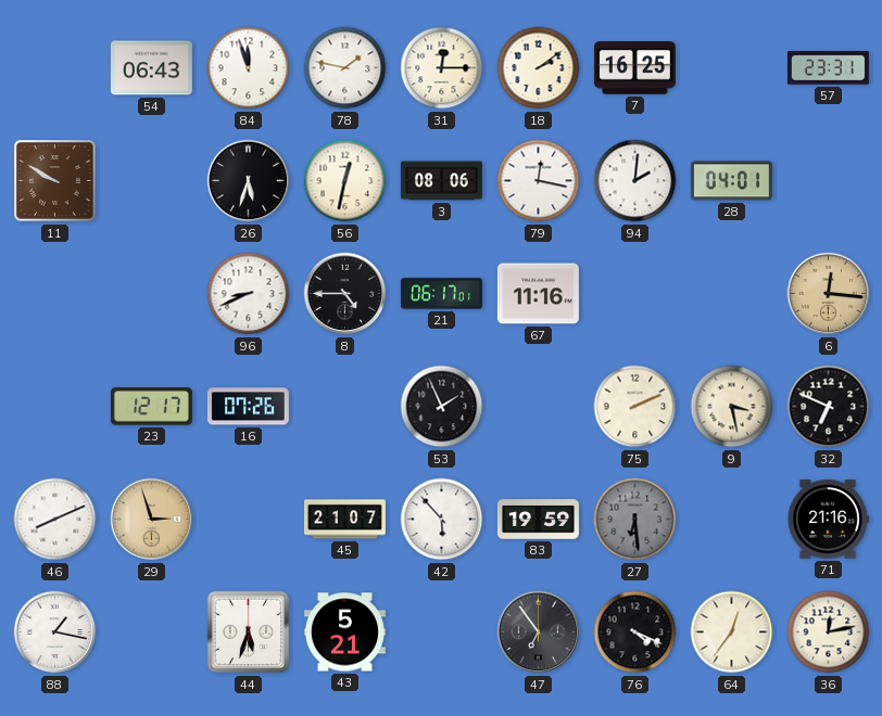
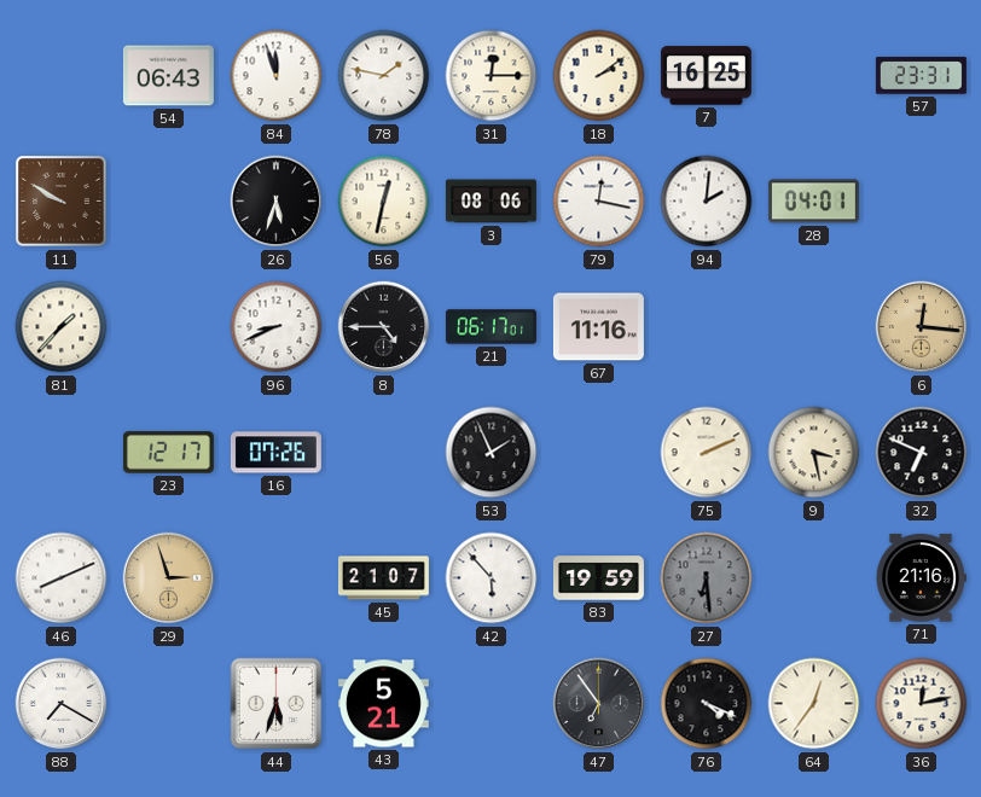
81: none -> 1:37
88: 1:17 -> 7:20
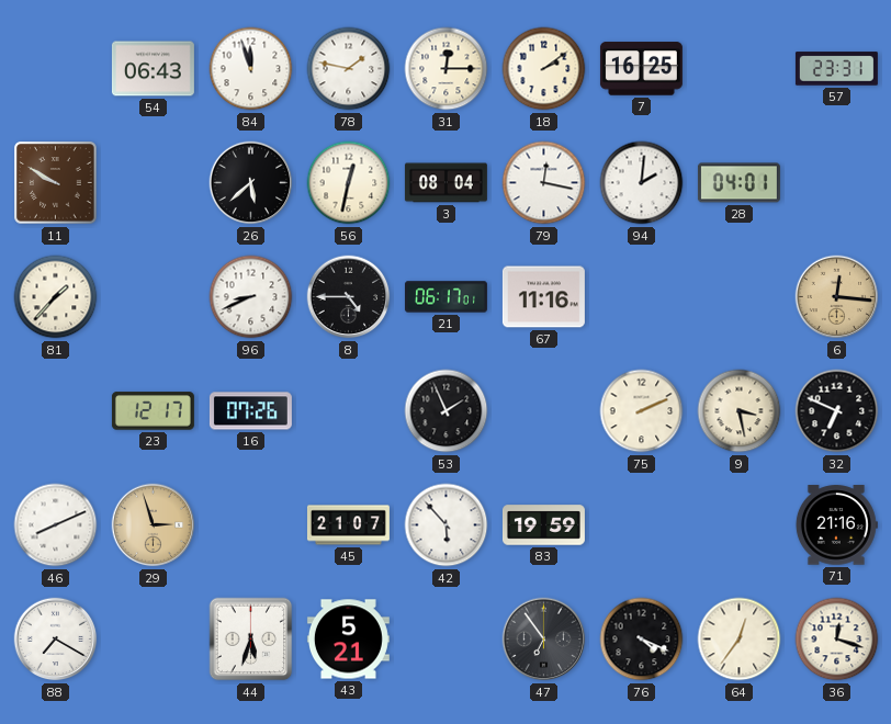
26: 5:33 -> 5:38
3: 08:06 -> 08:04
27: 6:29 -> none
36: 12:13 -> 12:18
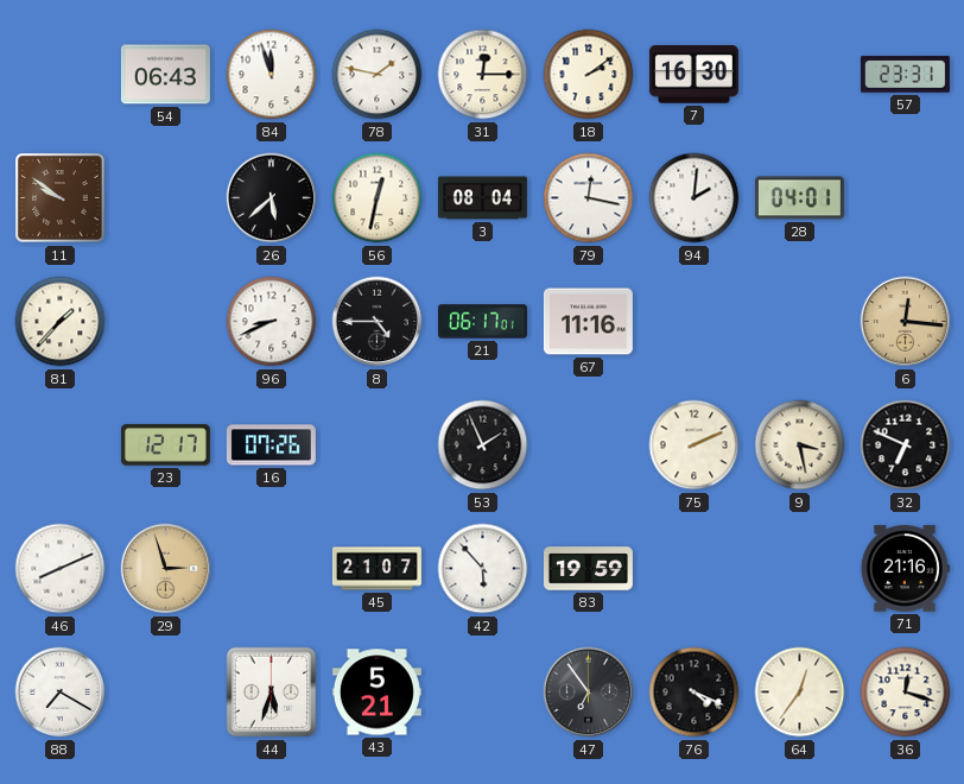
7: 16:25 -> 16:30
11: 9:50 -> 9:51
